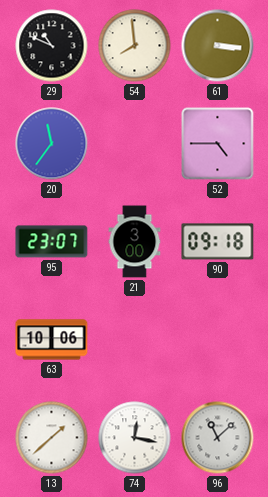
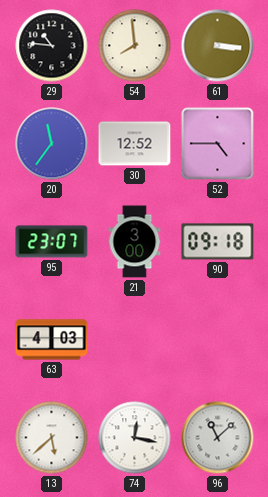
29: 10:49 -> 10:46
30: none -> 12:52
63: 10:06 -> 4:03
13: 1:38 -> 5:38
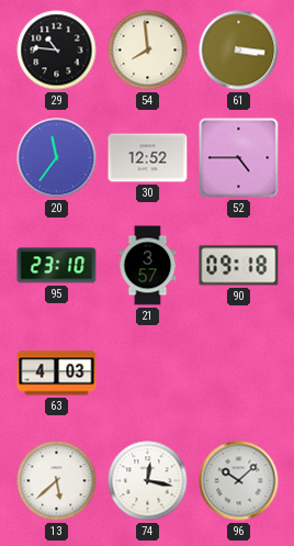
95: 23:07 -> 23:10
21: 3:00 -> 3:57
96: 11:08 -> 10:08
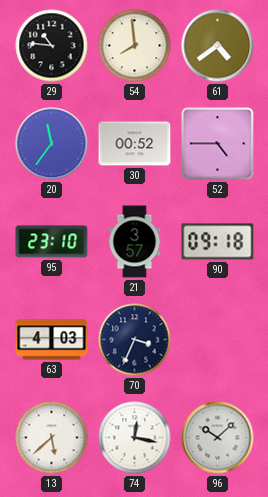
61: 3:16 -> 4:39
30: 12:52 -> 00:52
70: none -> 3:34
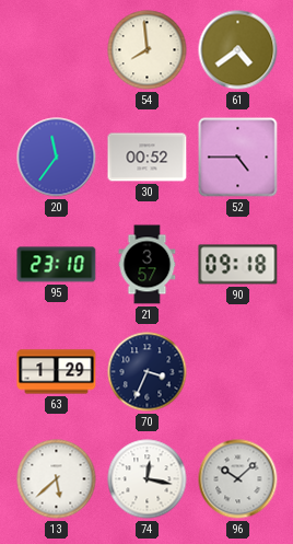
29: 10:46 -> none
63: 4:03 -> 1:29
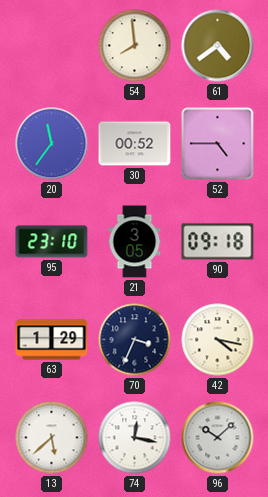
21: 3:57 -> 3:05
42: none -> 4:17
